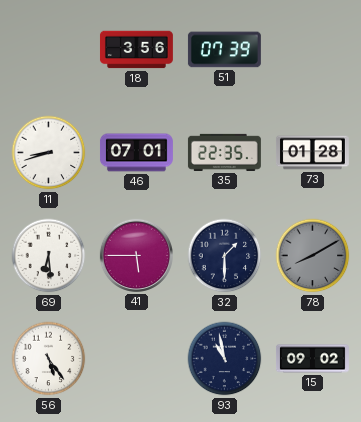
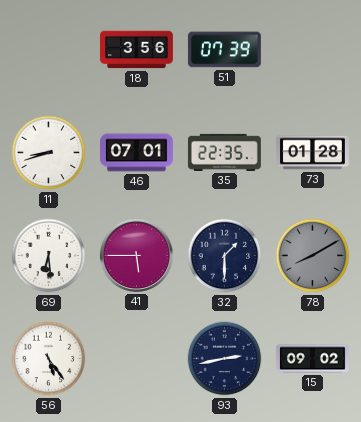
93: 10:58 -> 2:43
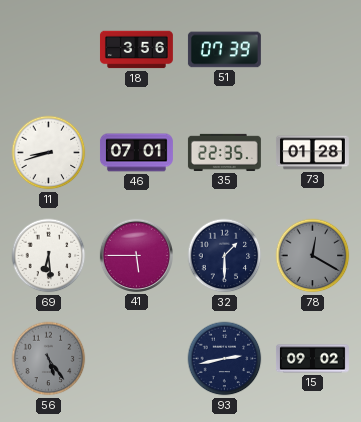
78: 8:10 -> 12:20
56 dial: white -> grey
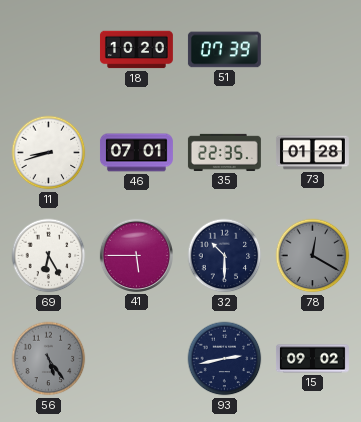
18: 3:56 -> 10:20
69: 6:29 -> 6:25
32: 1:30 -> 10:30
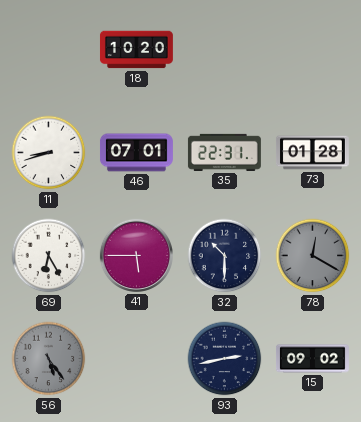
51: 07:39 -> none
35: 22:35 -> 22:31
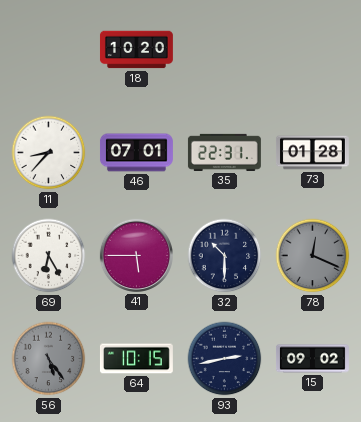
11: 8:42 -> 8:37
78: 12:20 -> 12:19
64: none -> 10:15
